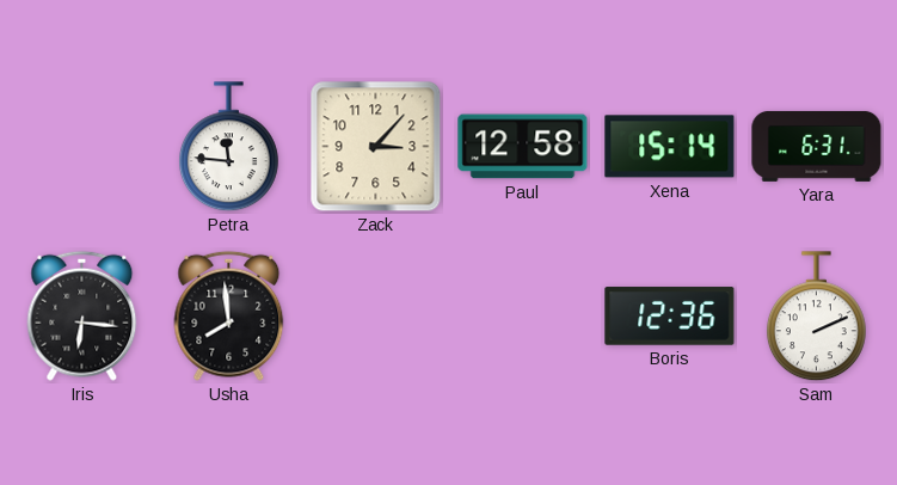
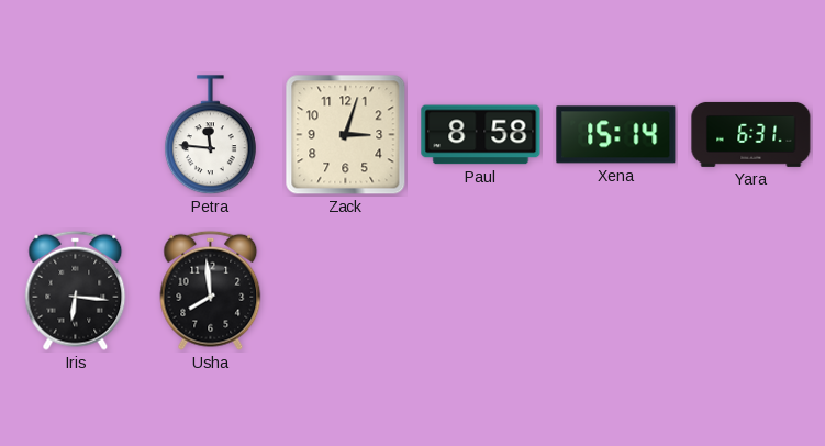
Zack: 3:07 -> 3:03
Paul: 12:58 -> 8:58
Boris: 12:36 -> none
Sam: 2:11 -> none
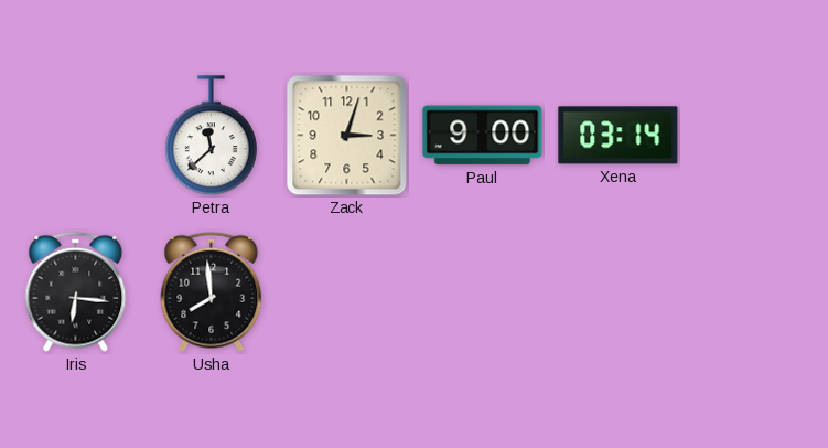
Petra: 11:46 -> 11:38
Paul: 8:58 -> 9:00
Xena: 15:14 -> 03:14
Yara: 6:31 -> none
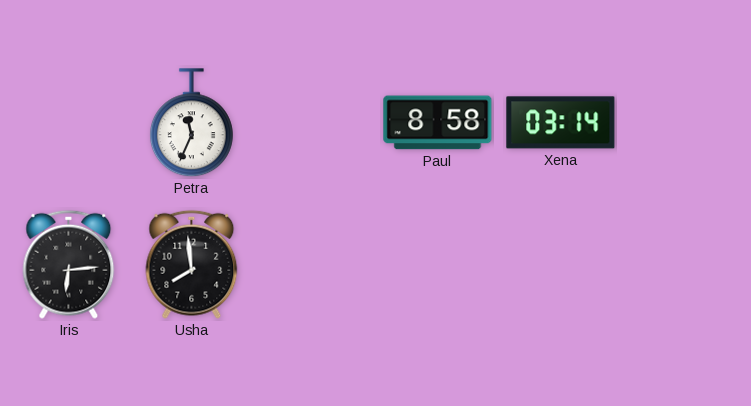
Petra: 11:38 -> 11:34
Zack: 3:03 -> none
Paul: 9:00 -> 8:58
Iris: 6:16 -> 6:14
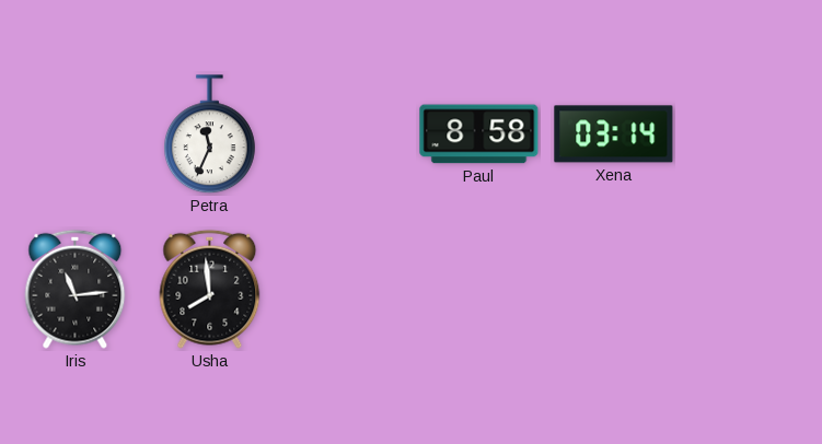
Iris: 6:14 -> 11:14
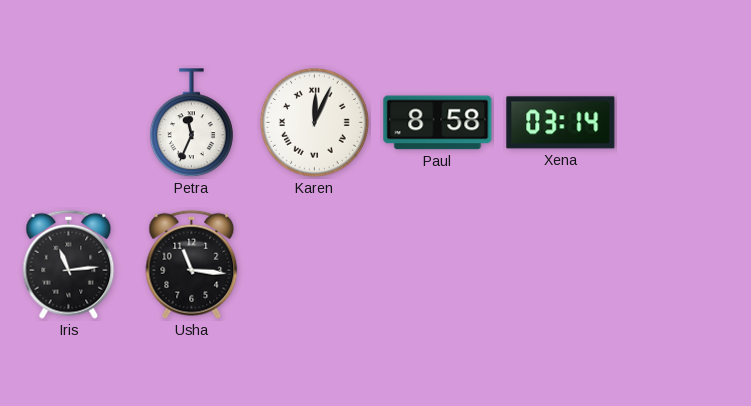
Karen: none -> 12:04
Usha: 7:59 -> 11:16
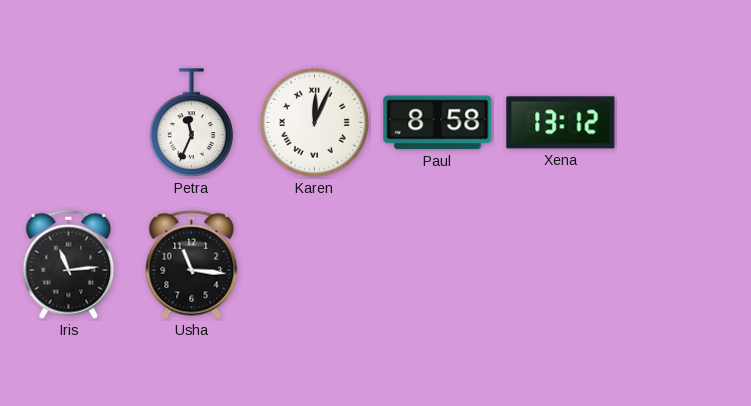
Xena: 03:14 -> 13:12
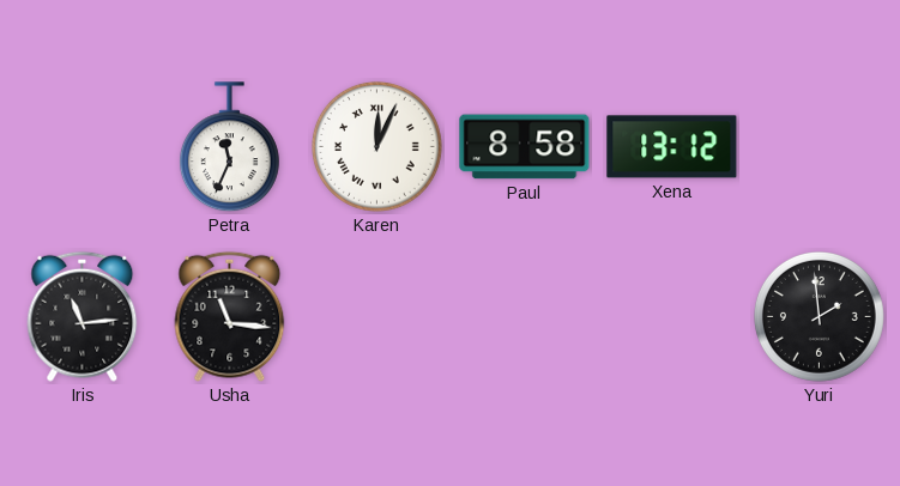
Yuri: none -> 1:59
